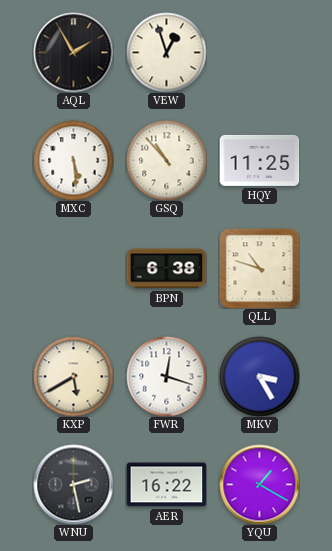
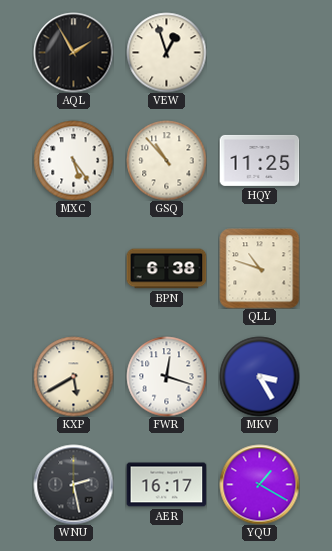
MXC: 5:29 -> 5:24
AER: 16:22 -> 16:17
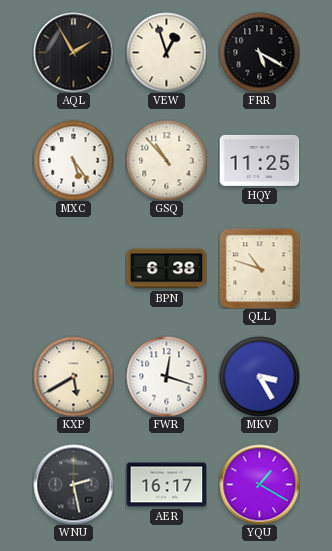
FRR: none -> 5:20
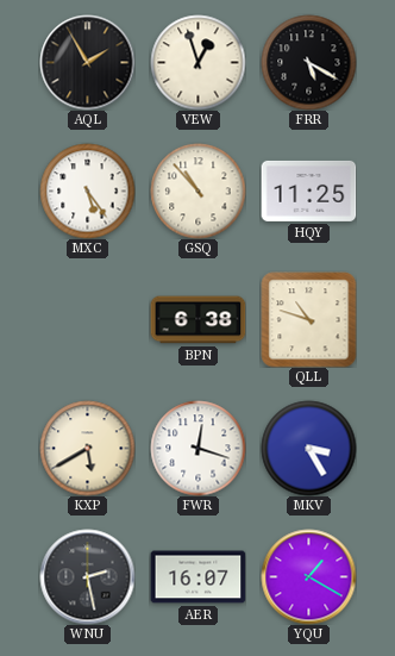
AER: 16:17 -> 16:07
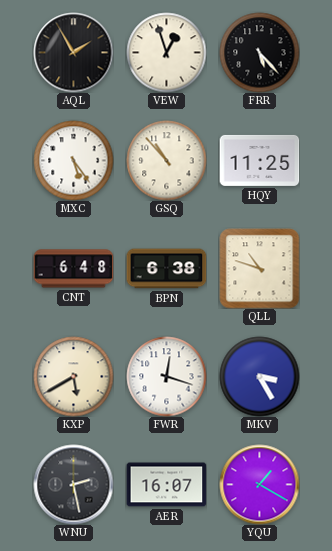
FRR: 5:20 -> 5:23
CNT: none -> 6:48
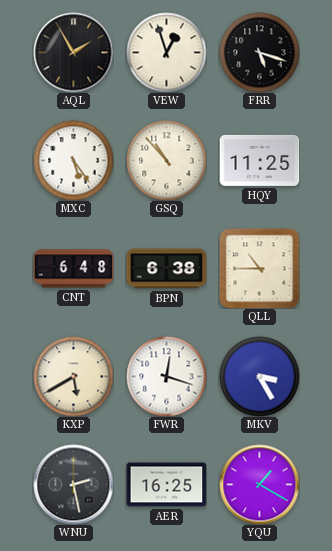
FRR: 5:23 -> 5:18
QLL: 10:48 -> 10:45
AER: 16:07 -> 16:25
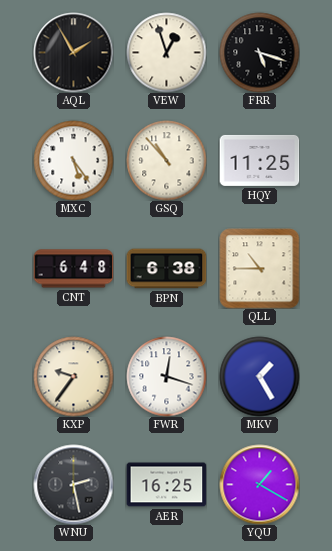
KXP: 5:40 -> 9:36
MKV: 3:25 -> 1:25
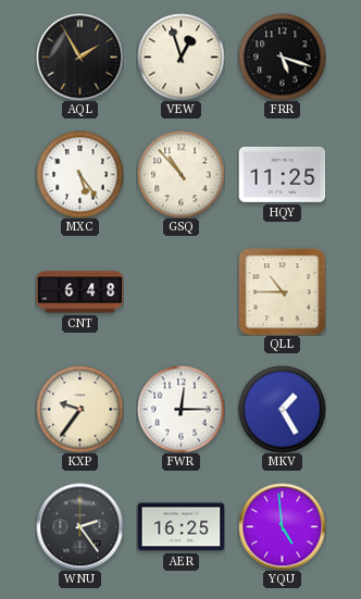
BPN: 6:38 -> none
FWR: 12:18 -> 12:15
WNU: 2:28 -> 2:24
YQU: 1:20 -> 4:59
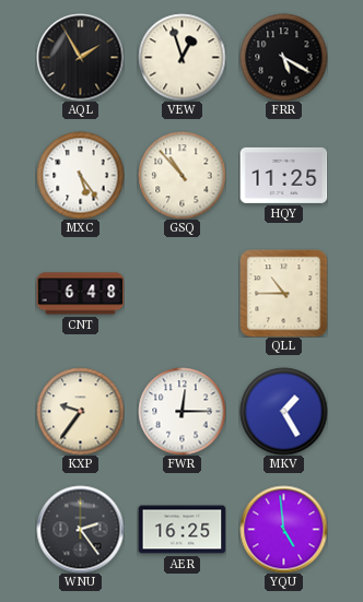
FRR: 5:18 -> 5:20
